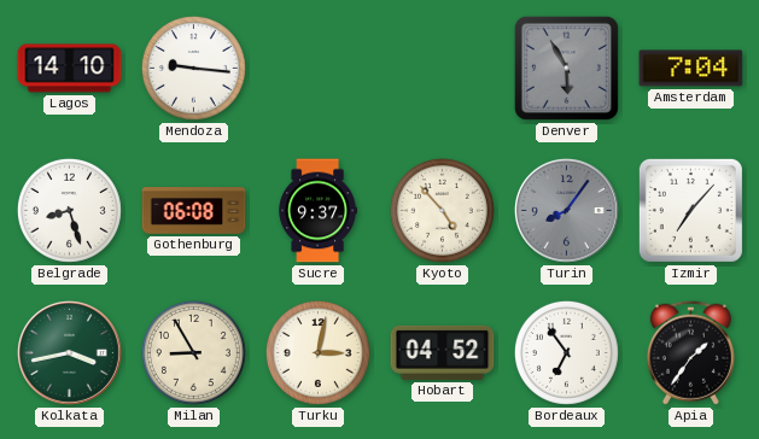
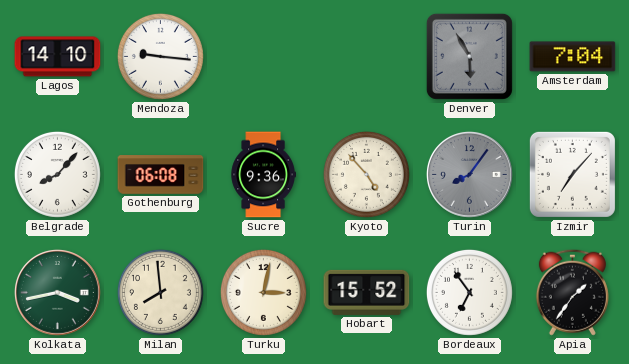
Belgrade: 8:27 -> 8:07
Sucre: 9:37 -> 9:36
Milan: 8:55 -> 7:59
Hobart: 04:52 -> 15:52
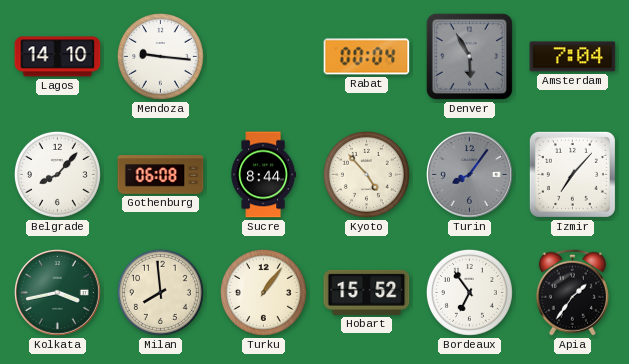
Rabat: none -> 00:04
Sucre: 9:36 -> 8:44
Turku: 3:02 -> 1:06
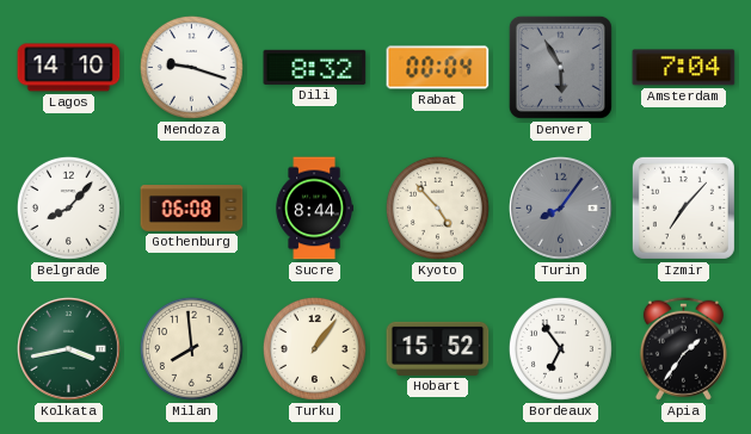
Mendoza: 9:16 -> 9:18
Dili: none -> 8:32
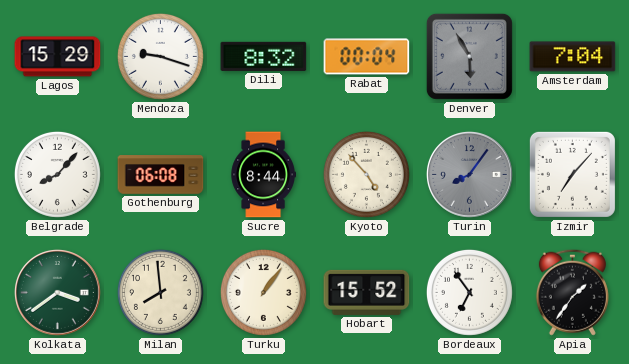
Lagos: 14:10 -> 15:29
Kolkata: 3:43 -> 3:39
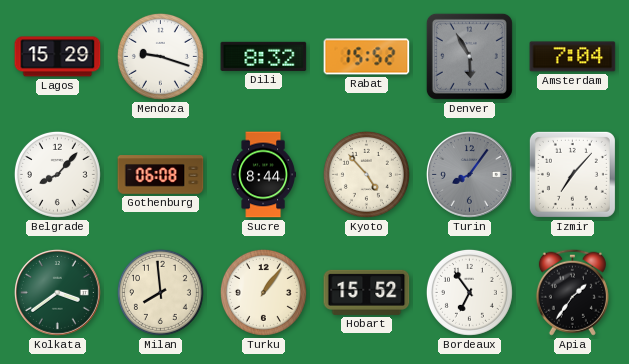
Rabat: 00:04 -> 15:52
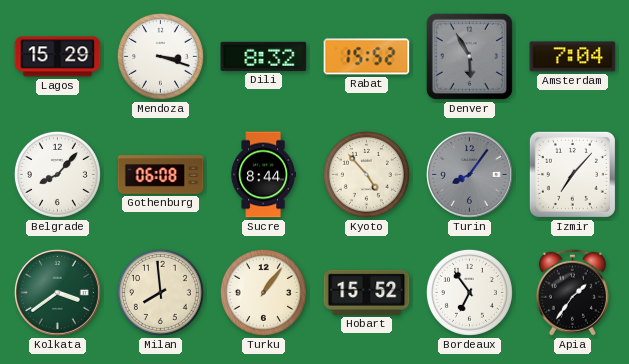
Mendoza: 9:18 -> 3:18
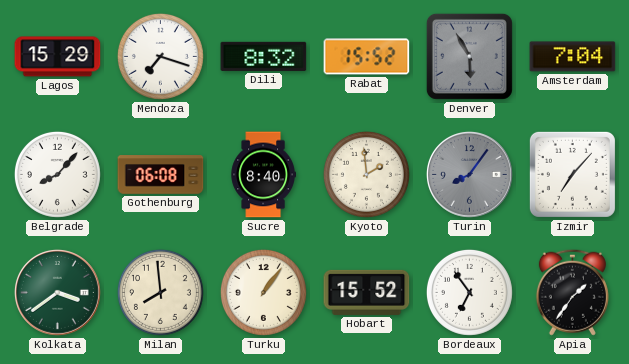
Mendoza: 3:18 -> 7:18
Sucre: 8:44 -> 8:40
Kyoto: 4:53 -> 1:59
